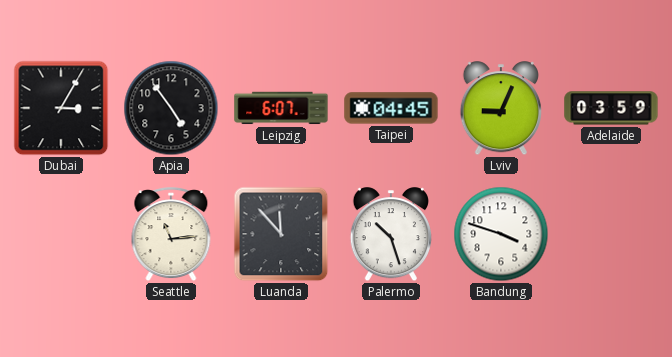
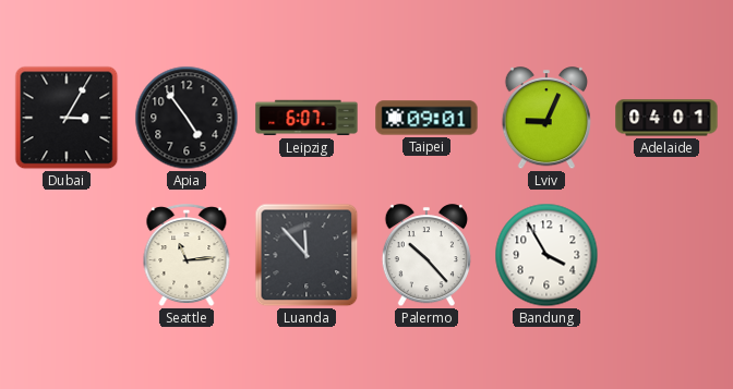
Taipei: 04:45 -> 09:01
Adelaide: 03:59 -> 04:01
Palermo: 10:27 -> 10:23
Bandung: 3:48 -> 3:55
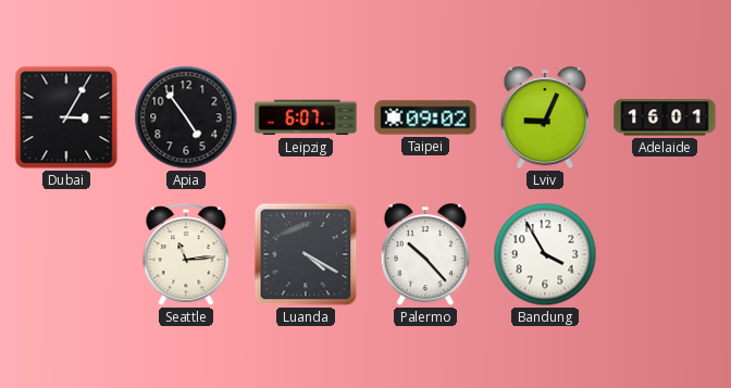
Taipei: 09:01 -> 09:02
Adelaide: 04:01 -> 16:01
Luanda: 11:53 -> 4:20
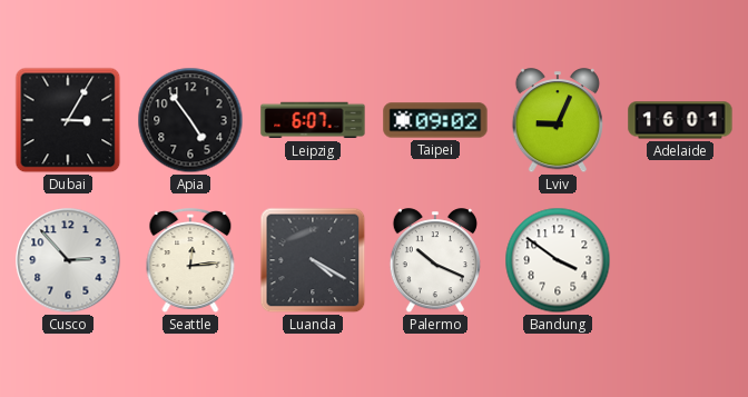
Cusco: none -> 2:53
Seattle: 11:14 -> 12:14
Palermo: 10:23 -> 10:19
Bandung: 3:55 -> 3:51
